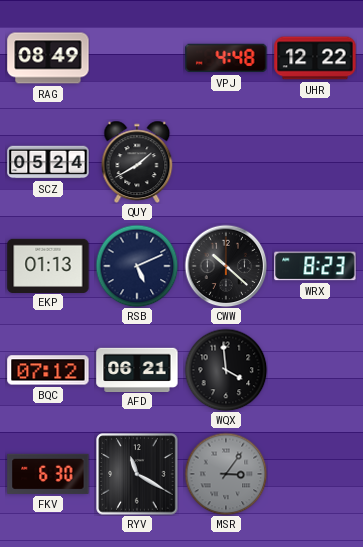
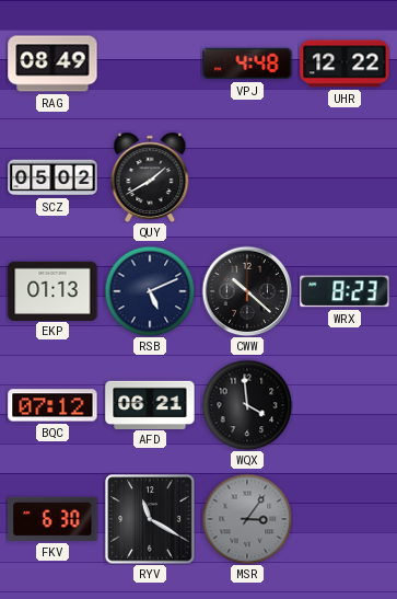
SCZ: 05:24 -> 05:02
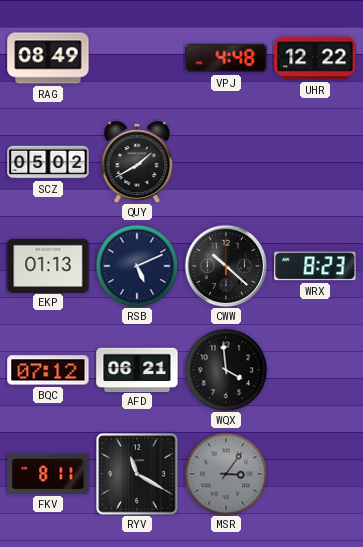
FKV: 6:30 -> 8:11
